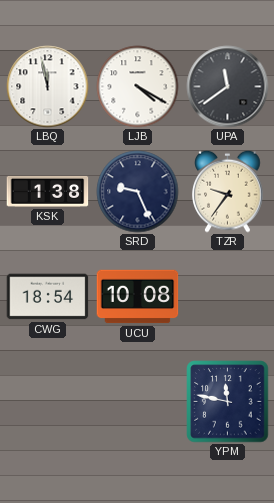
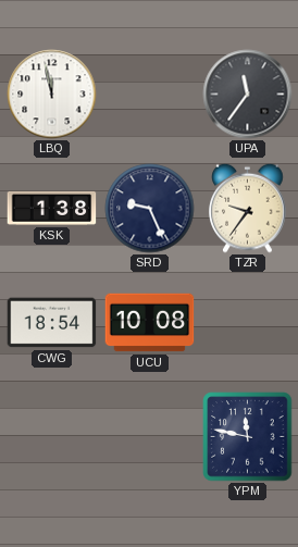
LJB: 4:20 -> none
UPA: 11:39 -> 11:36
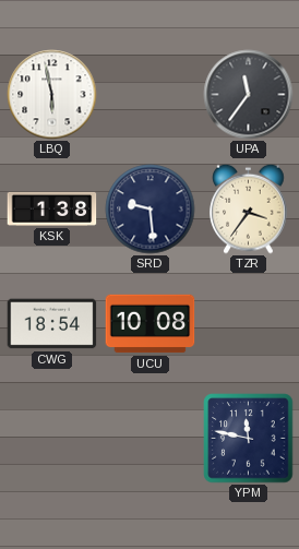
LBQ: 11:58 -> 5:58
SRD: 9:26 -> 9:29
TZR: 9:36 -> 3:36
